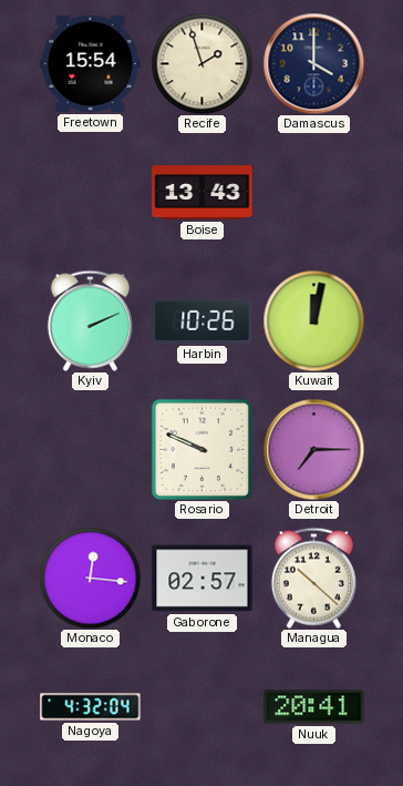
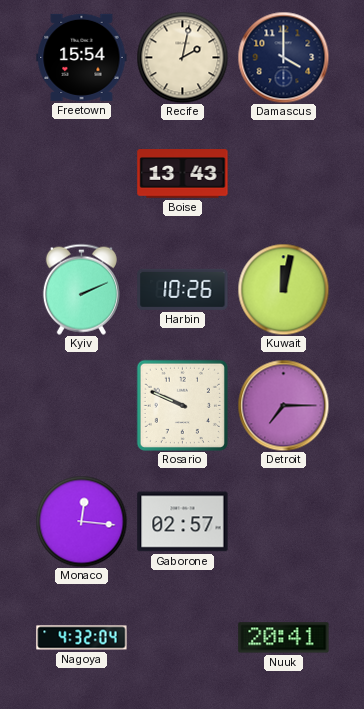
Recife: 1:57 -> 2:02
Managua: 10:22 -> none
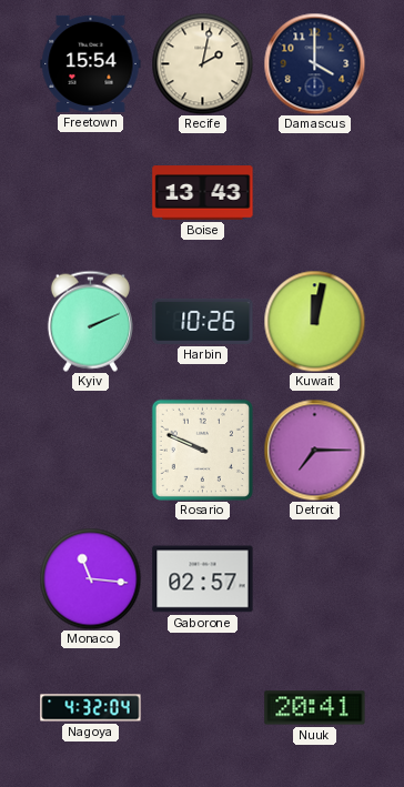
Monaco: 12:16 -> 11:16
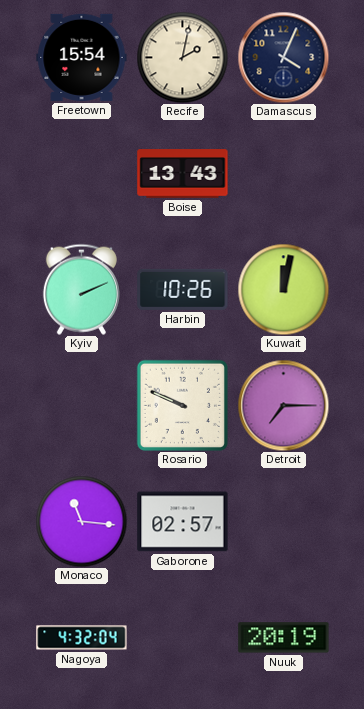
Damascus: 4:00 -> 4:04
Nuuk: 20:41 -> 20:19
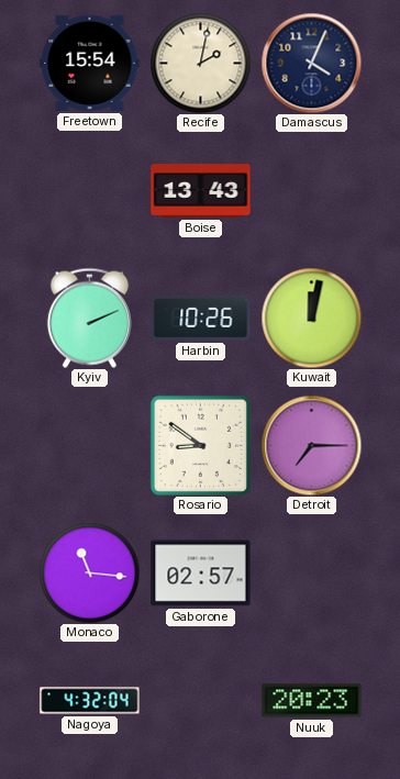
Rosario: 9:49 -> 8:51
Nuuk: 20:19 -> 20:23
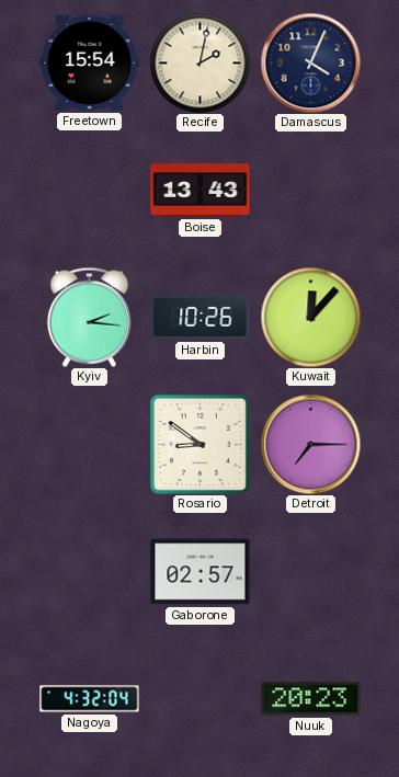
Kyiv: 2:11 -> 2:16
Kuwait: 12:02 -> 12:07
Monaco: 11:16 -> none
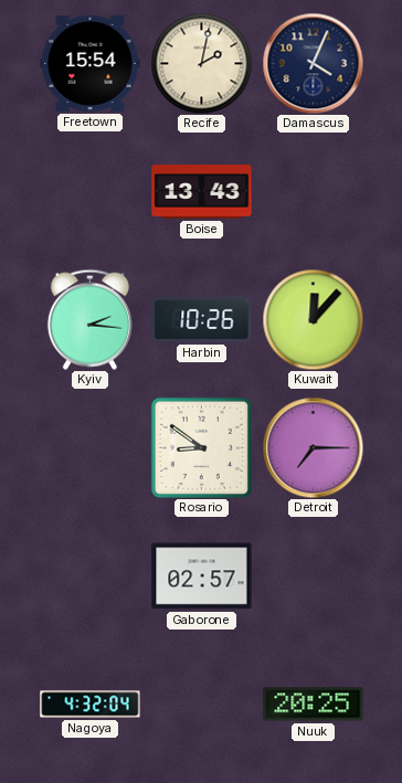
Nuuk: 20:23 -> 20:25
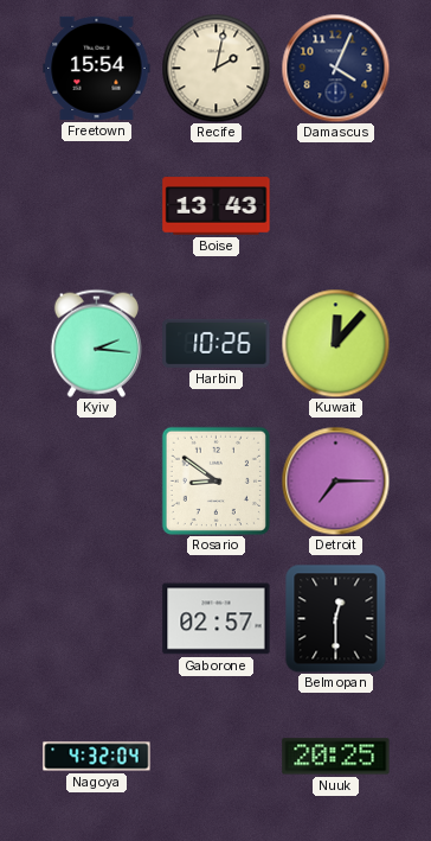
Belmopan: none -> 12:30
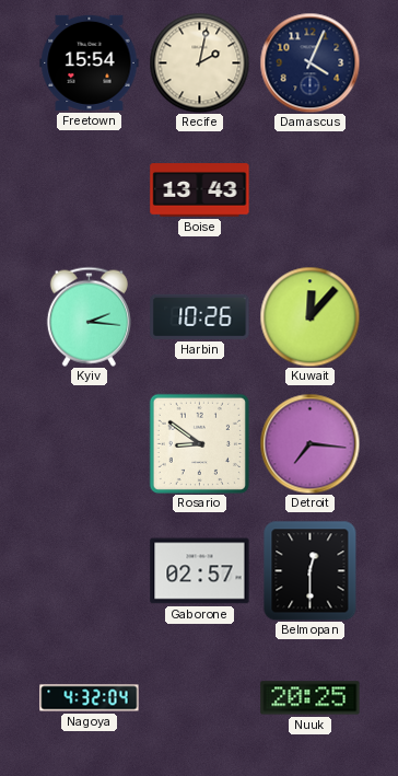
Detroit: 7:15 -> 7:16
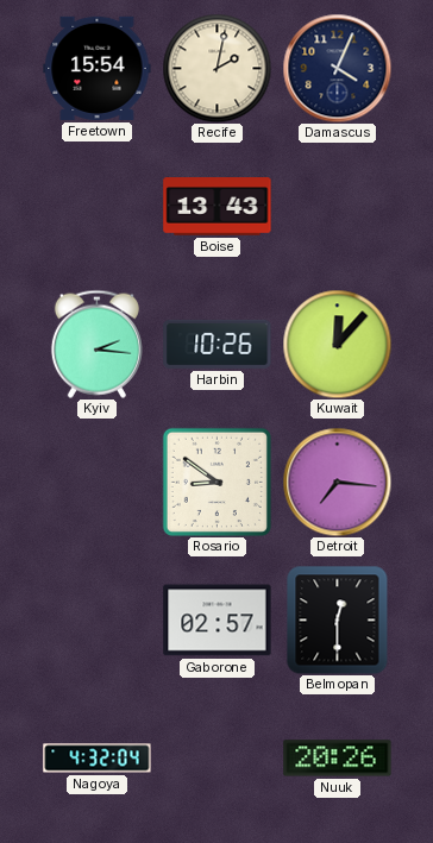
Nuuk: 20:25 -> 20:26
